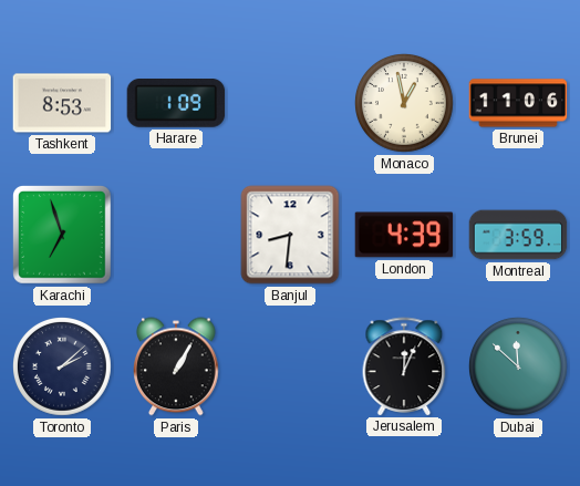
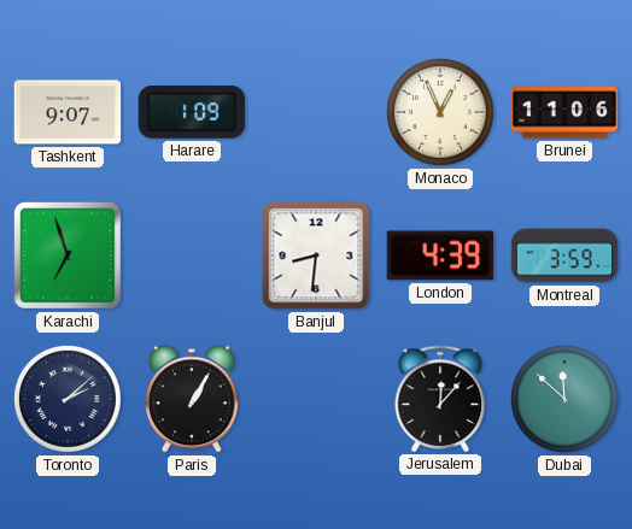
Tashkent: 8:53 -> 9:07
Monaco: 12:58 -> 12:56
Jerusalem: 12:04 -> 12:07
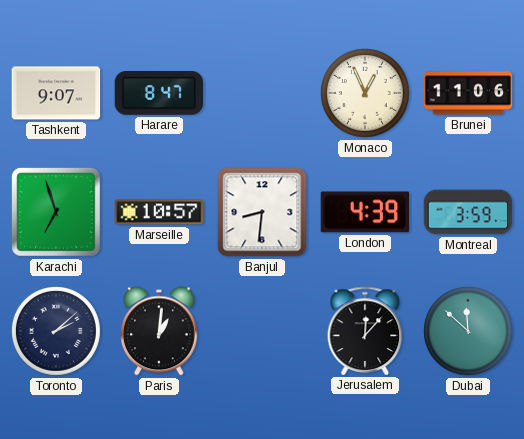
Harare: 1:09 -> 8:47
Marseille: none -> 10:57
Paris: 1:05 -> 1:01
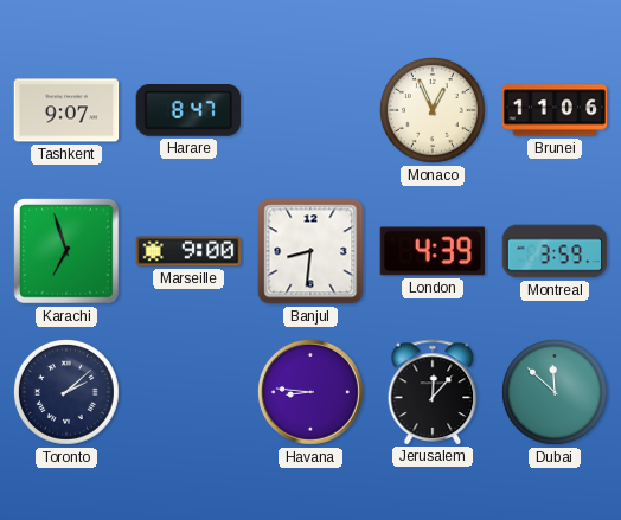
Marseille: 10:57 -> 9:00
Paris: 1:01 -> none
Havana: none -> 8:46
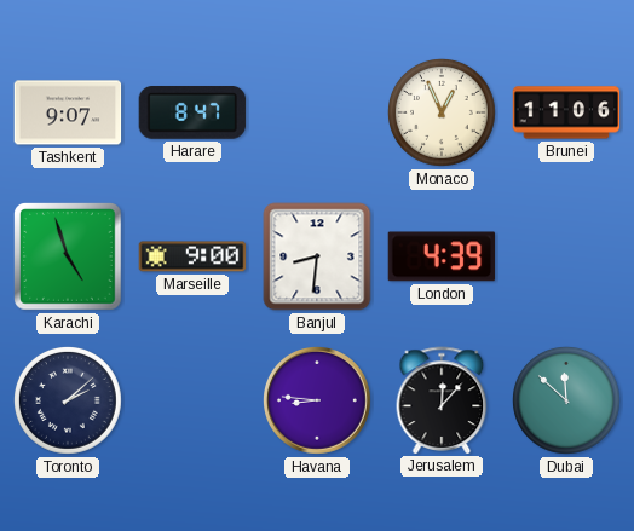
Karachi: 6:57 -> 4:57
Montreal: 3:59 -> none
